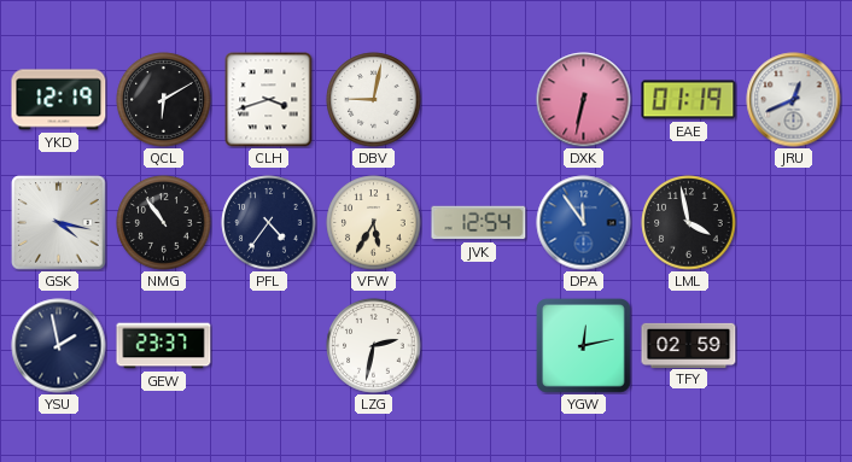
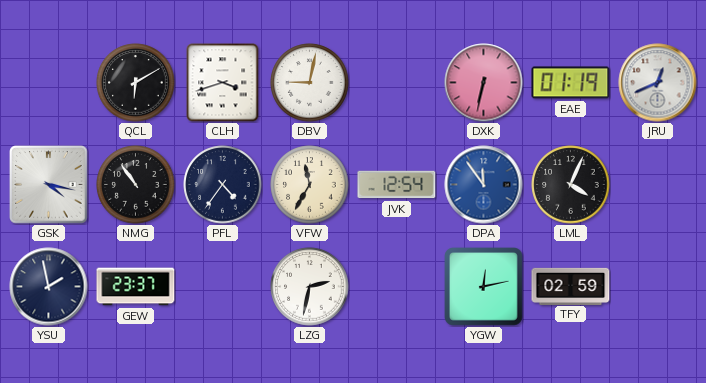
YKD: 12:19 -> none
VFW: 5:35 -> 11:35
LML: 3:58 -> 4:04
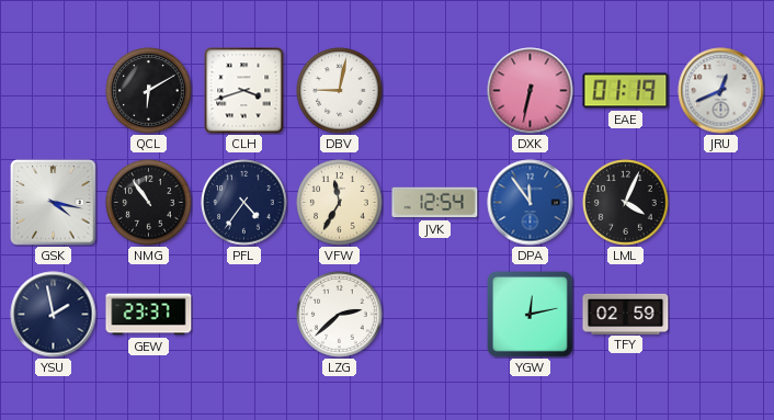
LZG: 2:32 -> 2:38
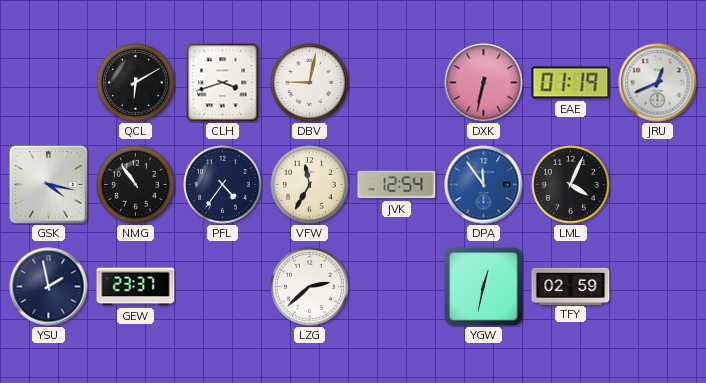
YGW: 12:13 -> 12:32
